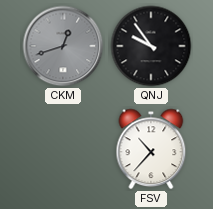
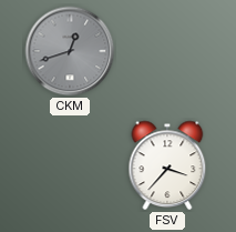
QNJ: 9:54 -> none
FSV: 10:37 -> 3:37
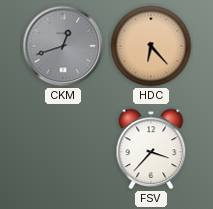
HDC: none -> 6:23
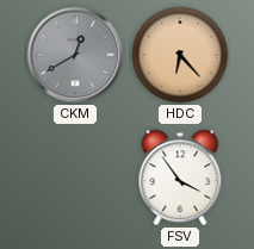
CKM: 12:42 -> 12:40
FSV: 3:37 -> 3:54
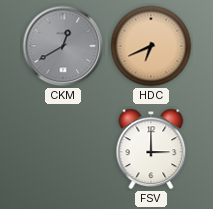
HDC: 6:23 -> 6:41
FSV: 3:54 -> 3:00
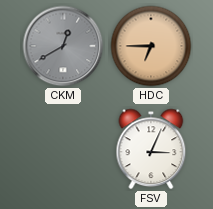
HDC: 6:41 -> 6:45
FSV: 3:00 -> 3:04
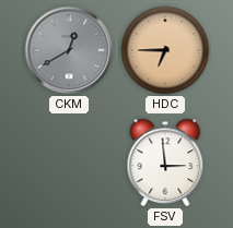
FSV: 3:04 -> 2:59
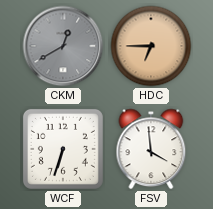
WCF: none -> 6:33
FSV: 2:59 -> 3:59
